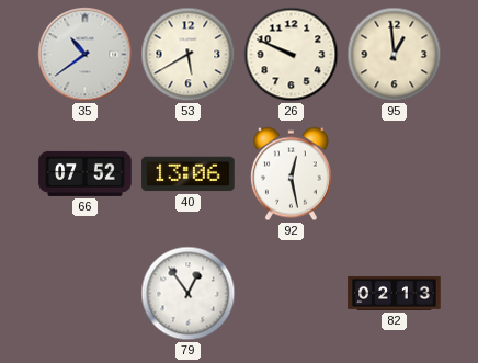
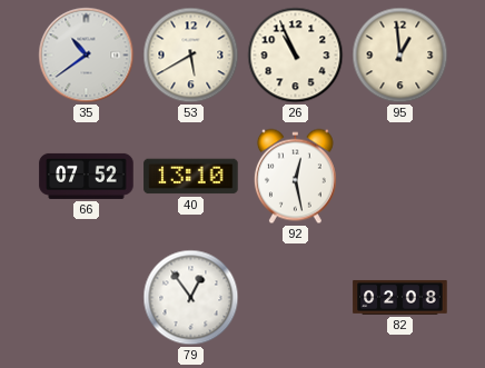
26: 9:49 -> 10:56
40: 13:06 -> 13:10
82: 02:13 -> 02:08
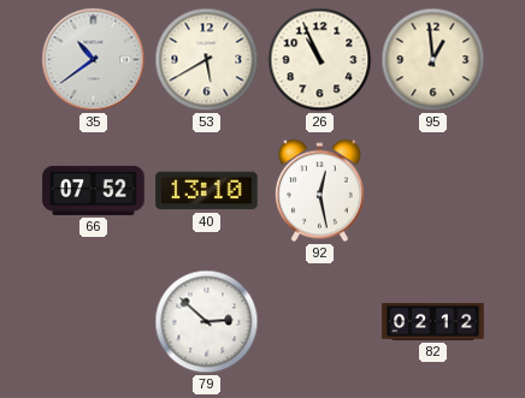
79: 12:54 -> 2:52
82: 02:08 -> 02:12
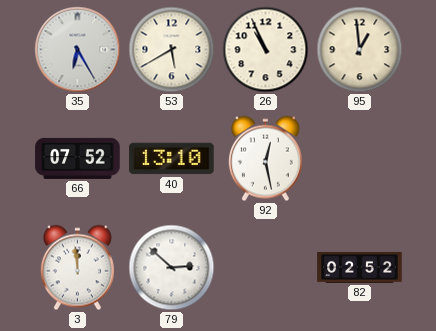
35: 10:39 -> 6:25
3: none -> 11:59
82: 02:12 -> 02:52
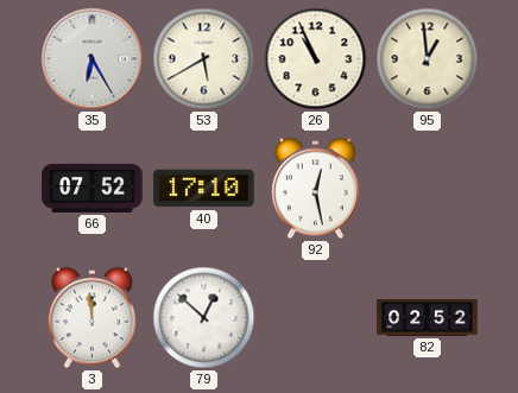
40: 13:10 -> 17:10
79: 2:52 -> 12:52
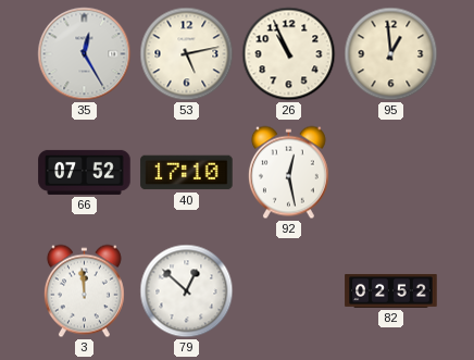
35: 6:25 -> 12:25
53: 5:40 -> 5:13
